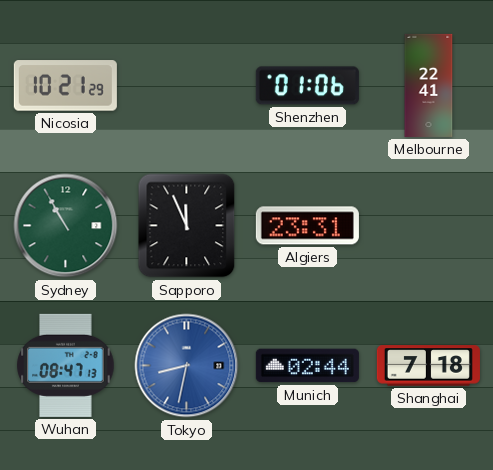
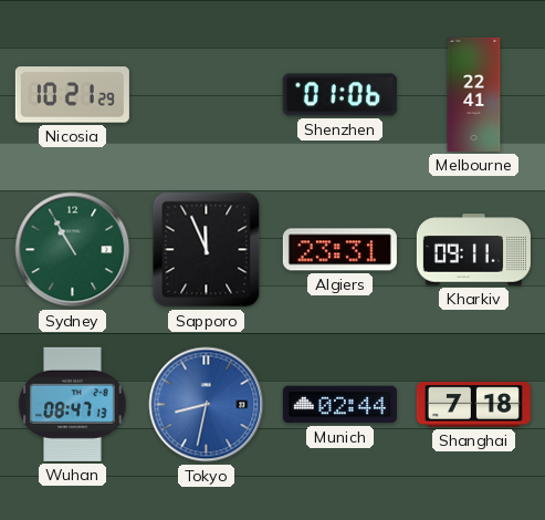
Kharkiv: none -> 09:11
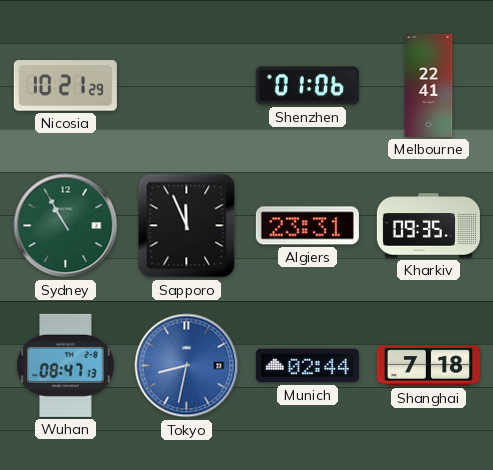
Kharkiv: 09:11 -> 09:35
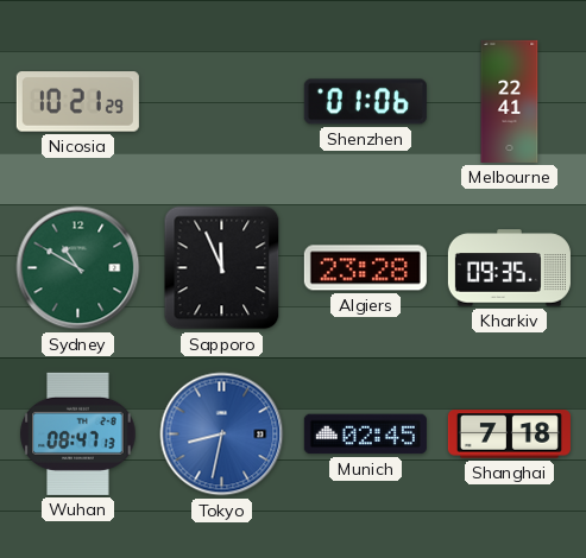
Sydney: 10:55 -> 10:50
Algiers: 23:31 -> 23:28
Munich: 02:44 -> 02:45
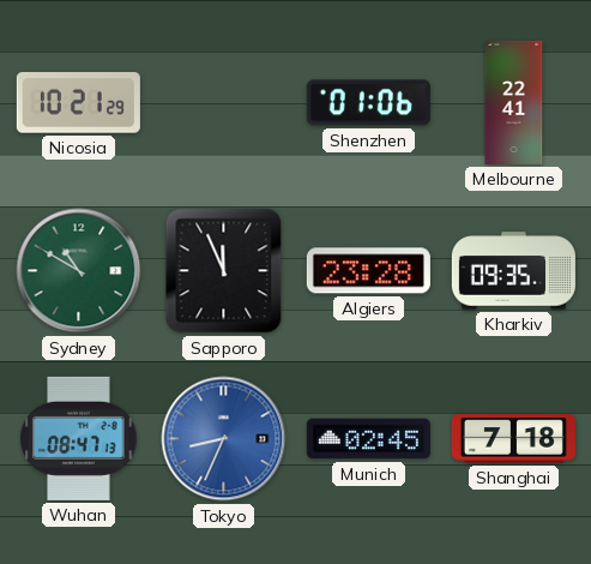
Tokyo: 8:32 -> 8:34
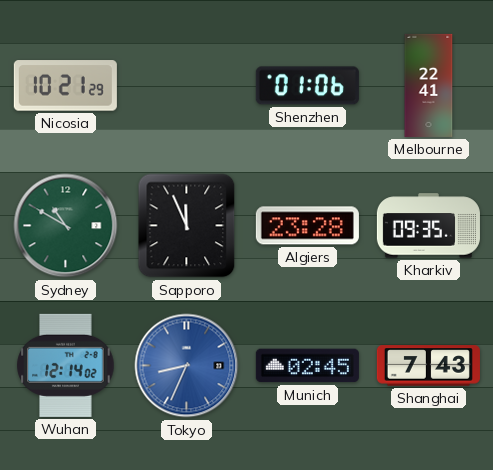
Wuhan: 08:47 -> 12:14
Shanghai: 7:18 -> 7:43
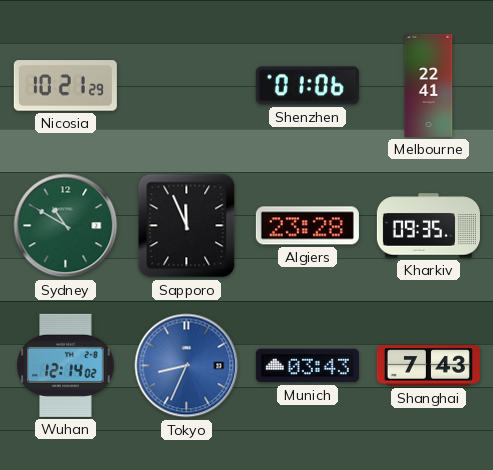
Munich: 02:45 -> 03:43
